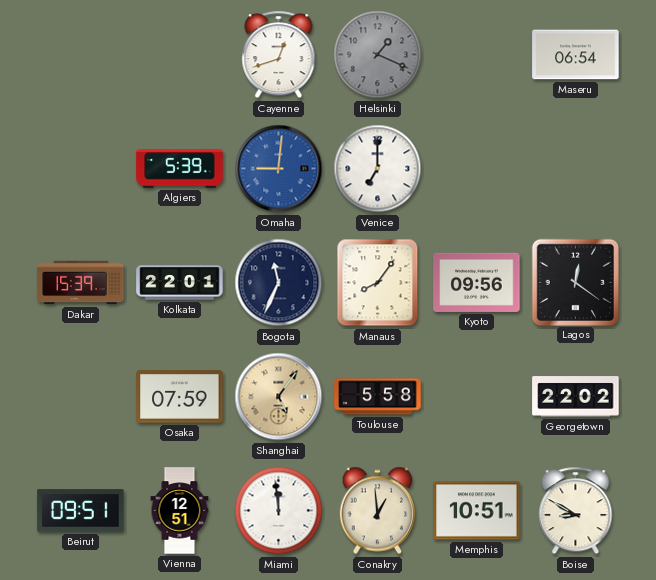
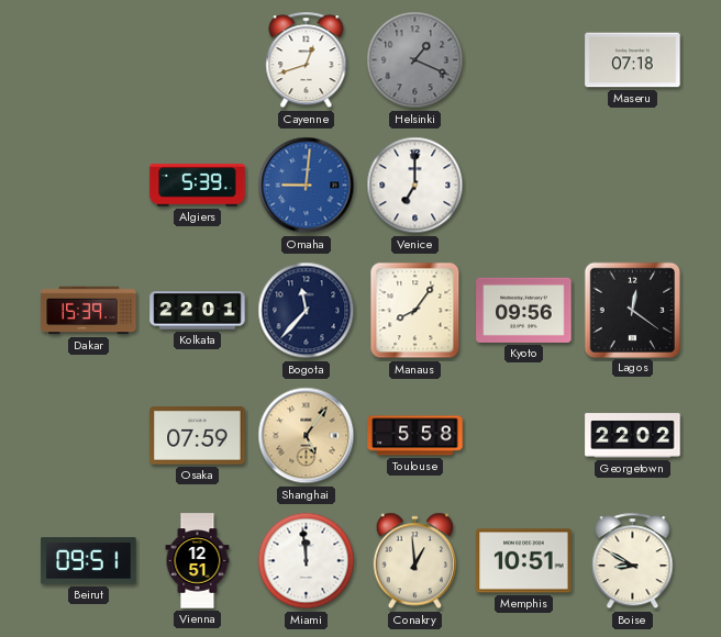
Maseru: 06:54 -> 07:18
Bogota: 11:34 -> 11:37
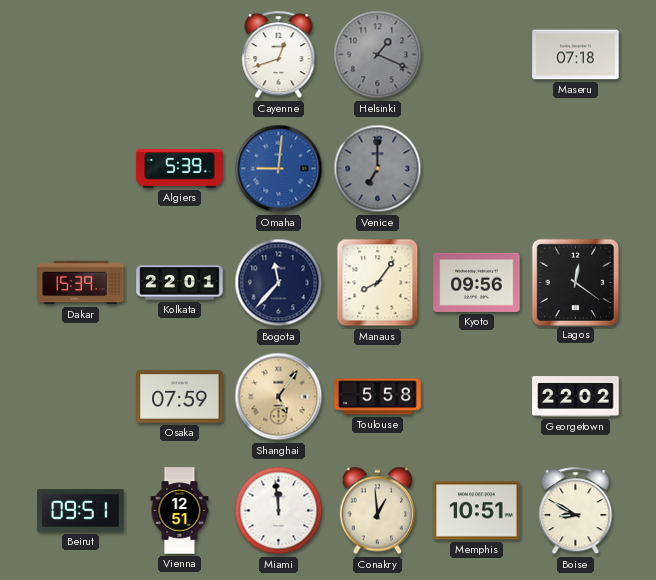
Venice dial: white -> grey
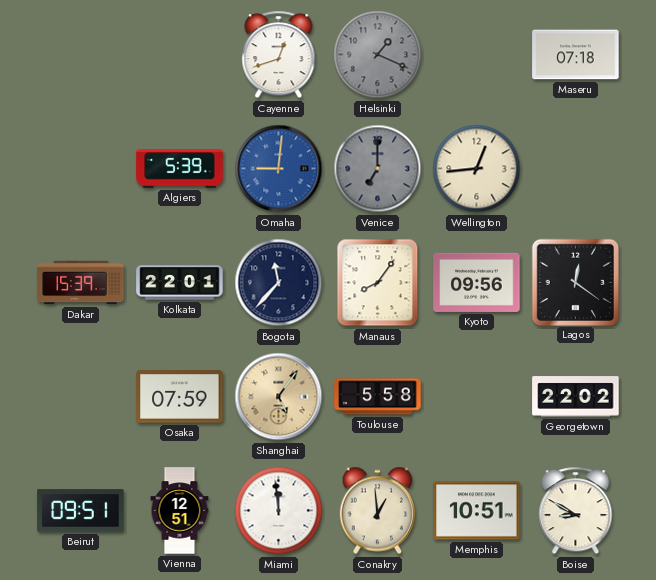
Wellington: none -> 12:44
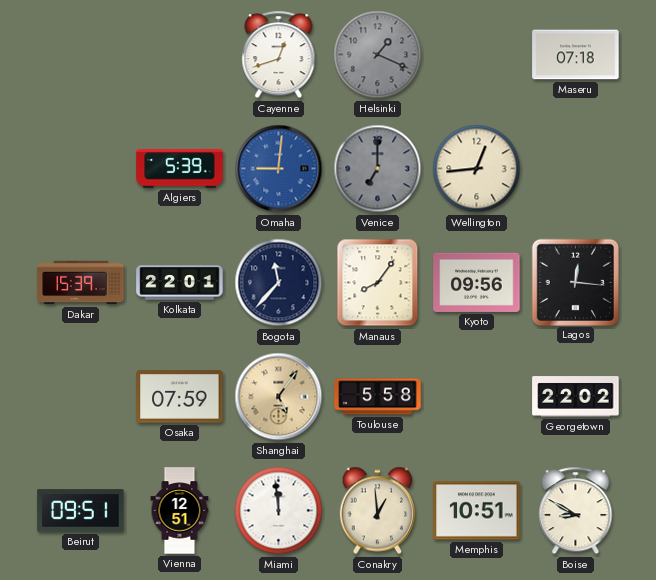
Lagos: 12:21 -> 12:16
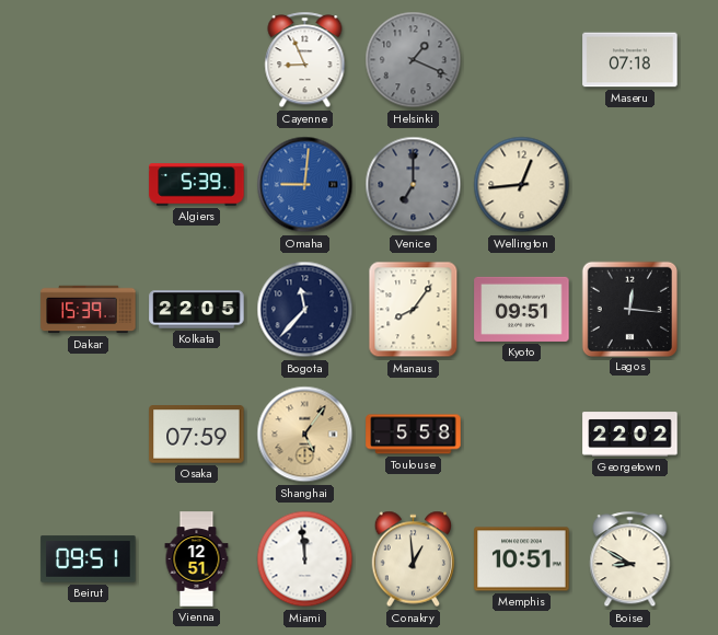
Cayenne: 12:42 -> 8:56
Kolkata: 22:01 -> 22:05
Kyoto: 09:56 -> 09:51
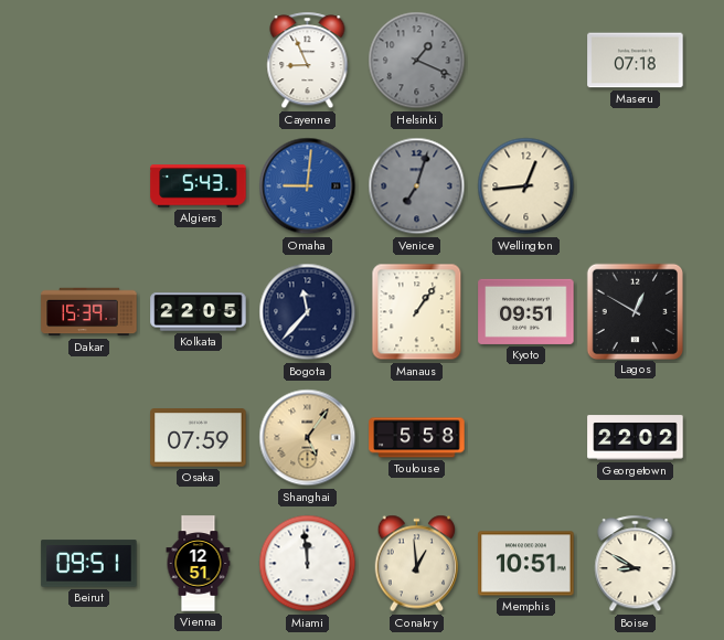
Algiers: 5:39 -> 5:43
Venice: 7:00 -> 7:03
Manaus: 8:06 -> 1:06
Lagos: 12:16 -> 12:50
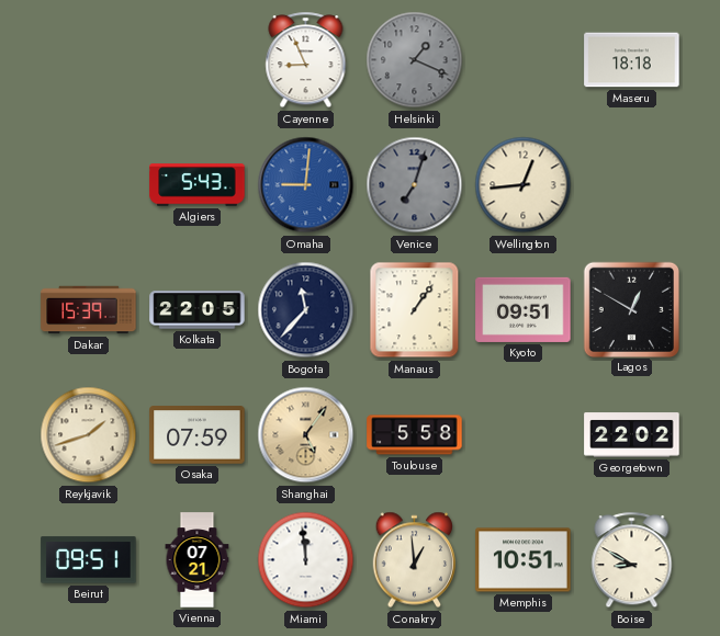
Maseru: 07:18 -> 18:18
Reykjavik: none -> 1:42
Vienna: 12:51 -> 07:21
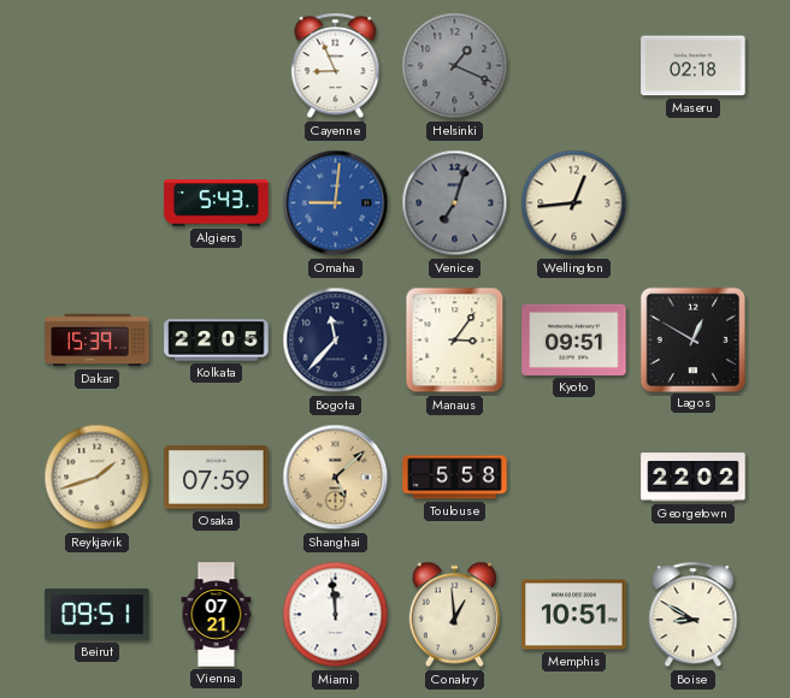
Maseru: 18:18 -> 02:18
Manaus: 1:06 -> 3:06
Shanghai: 5:06 -> 5:08
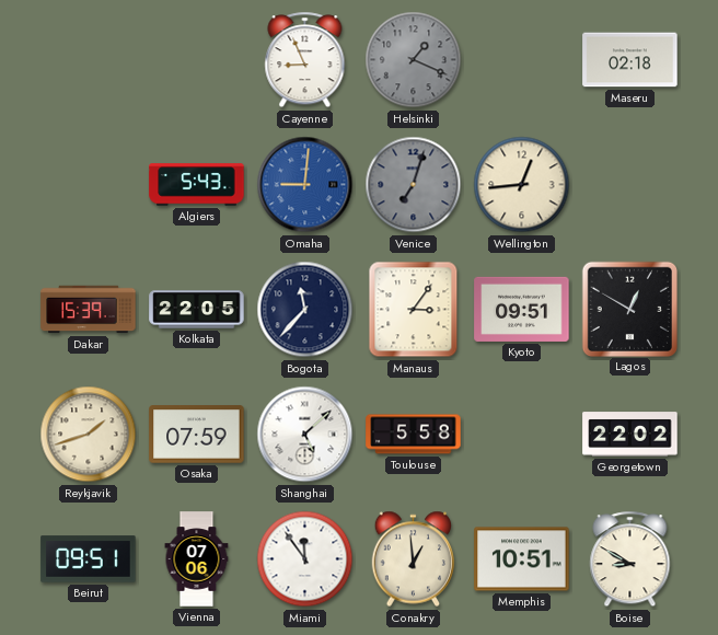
Shanghai dial: champagne -> white
Vienna: 07:21 -> 07:06
Miami: 11:59 -> 11:54
